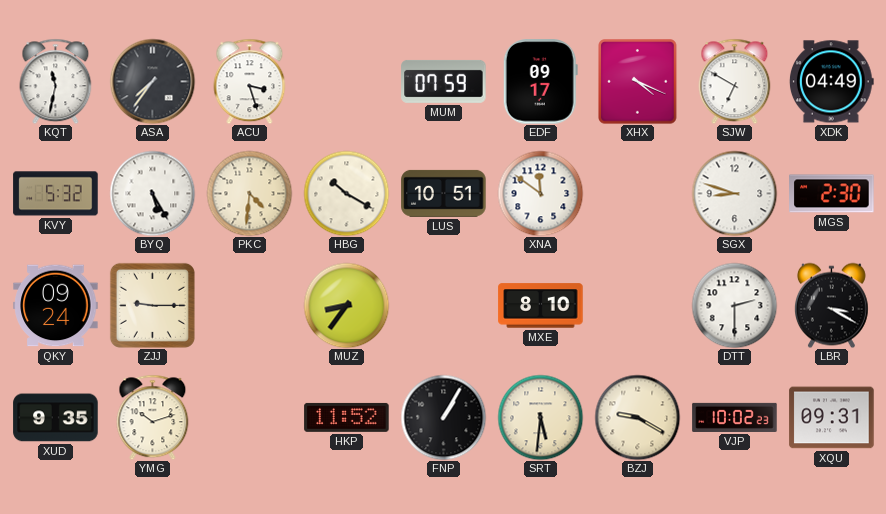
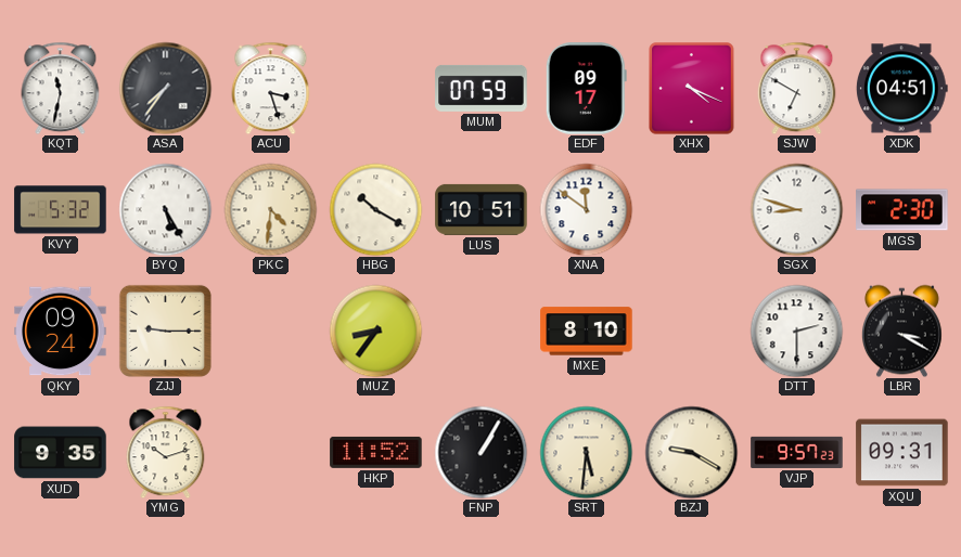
XDK: 04:49 -> 04:51
VJP: 10:02 -> 9:57
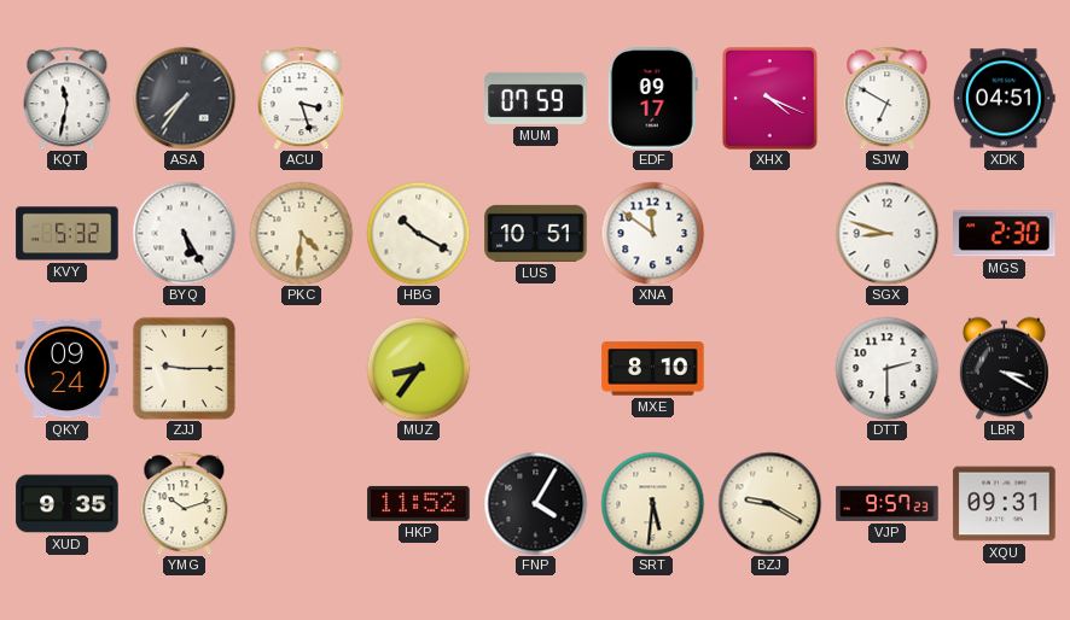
FNP: 1:05 -> 4:05
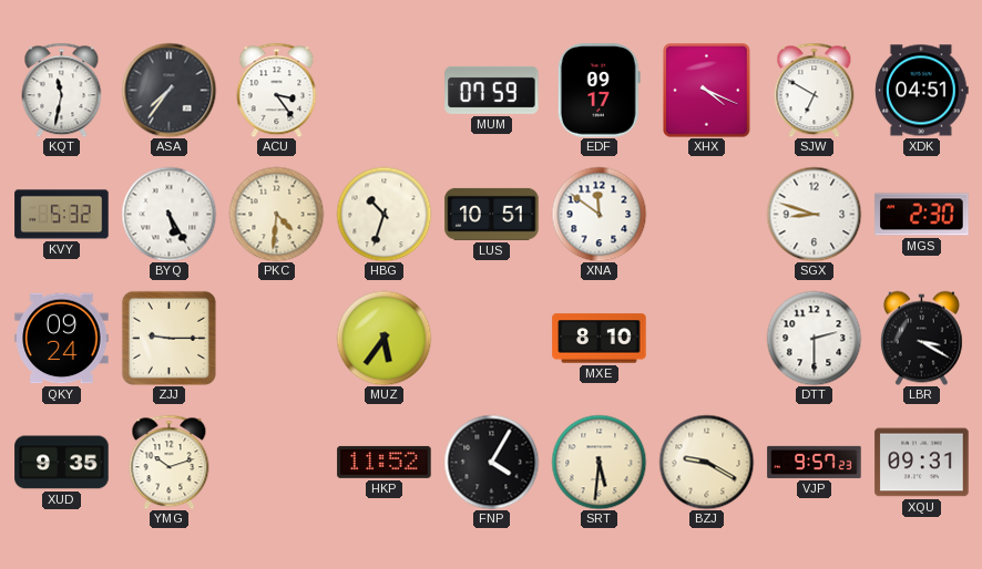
ACU: 3:27 -> 3:24
HBG: 10:20 -> 10:33
MUZ: 8:36 -> 5:36
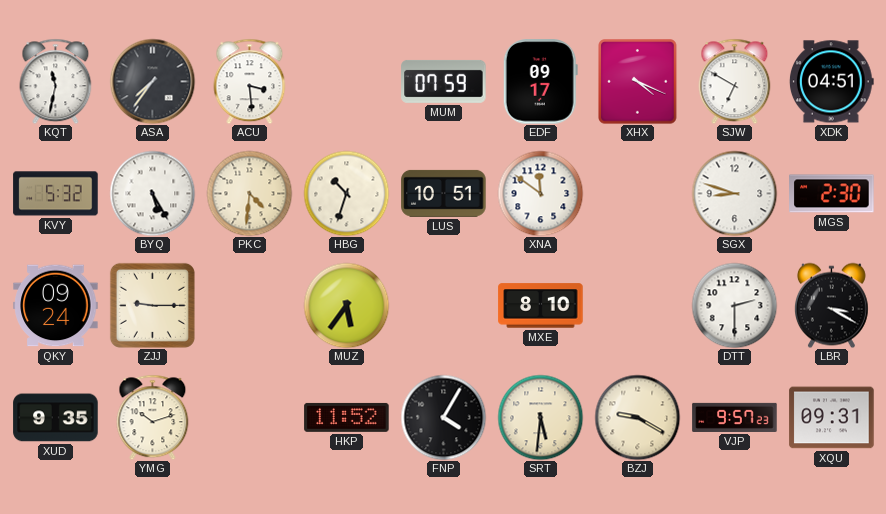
ACU: 3:24 -> 3:29
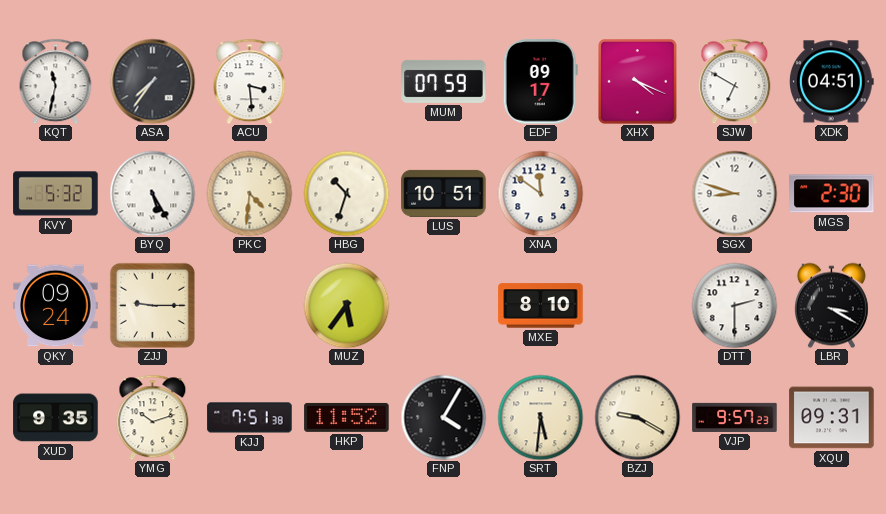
KJJ: none -> 7:51
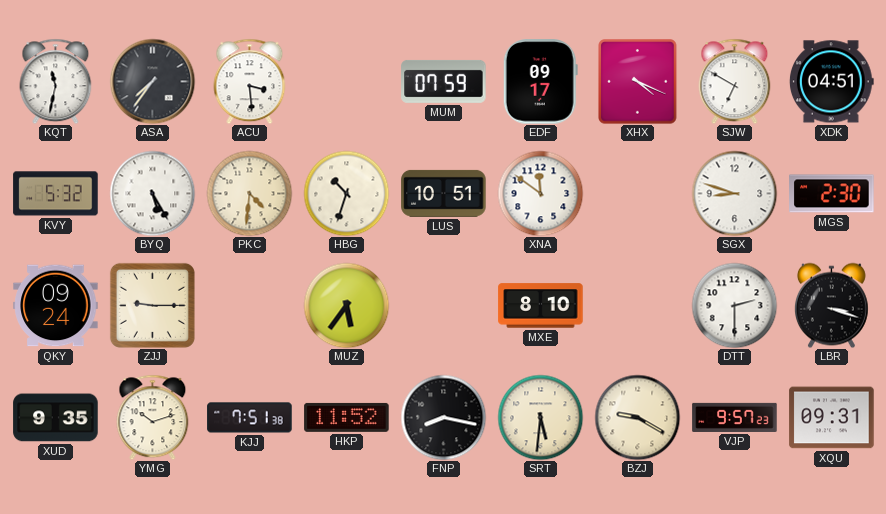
LBR: 3:20 -> 3:18
FNP: 4:05 -> 8:17
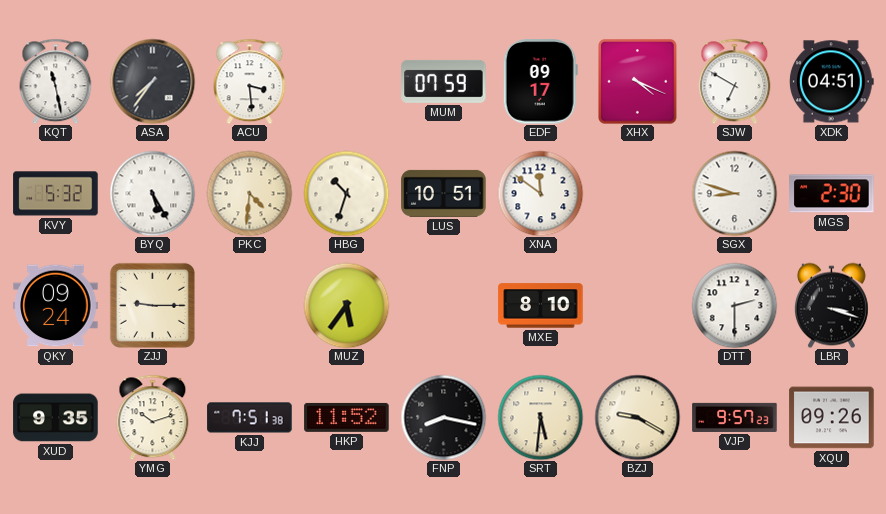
KQT: 11:32 -> 11:28
XQU: 09:31 -> 09:26
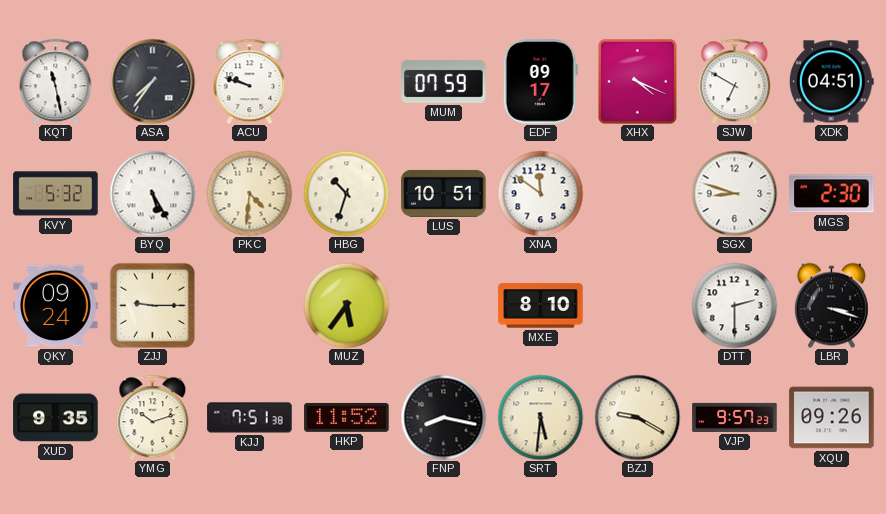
ACU: 3:29 -> 9:48
